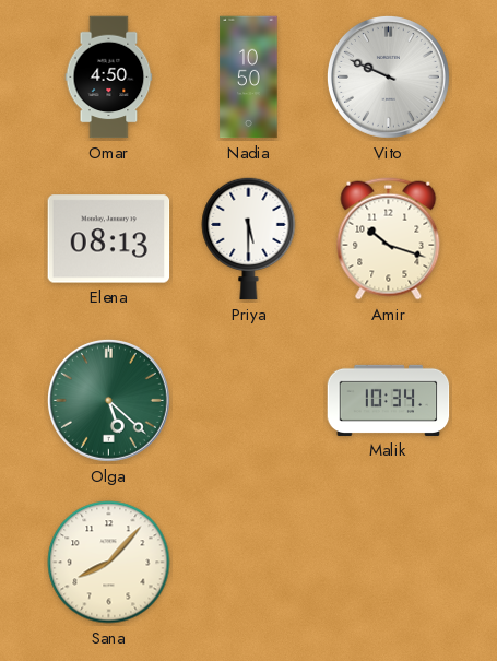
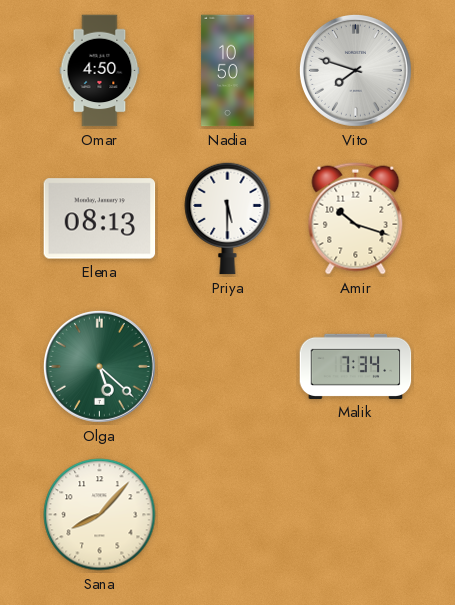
Vito: 9:49 -> 7:48
Malik: 10:34 -> 7:34
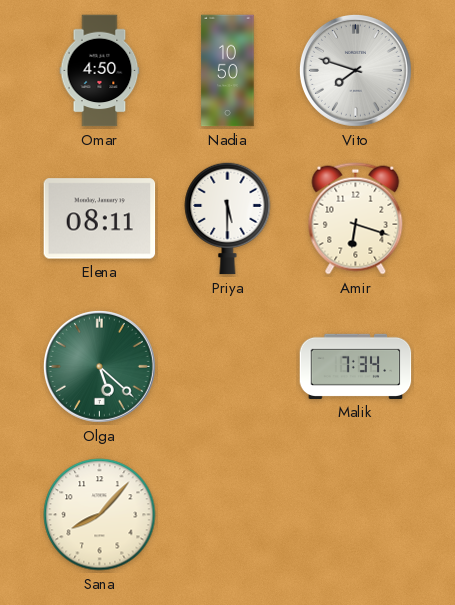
Elena: 08:13 -> 08:11
Amir: 10:18 -> 6:18
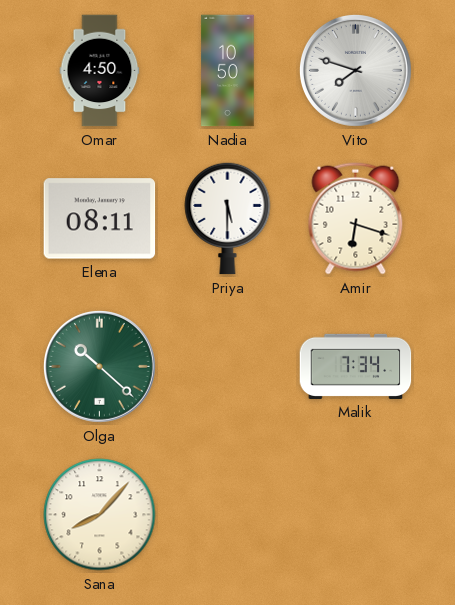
Olga: 5:22 -> 10:22
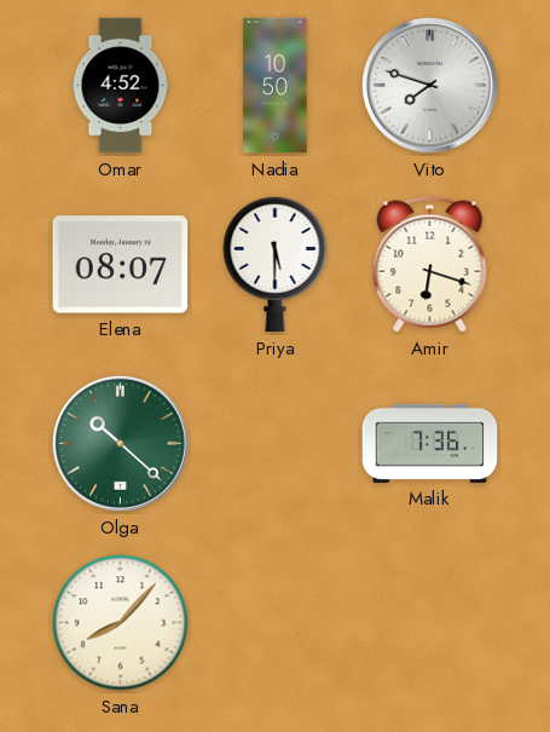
Omar: 4:50 -> 4:52
Elena: 08:11 -> 08:07
Malik: 7:34 -> 7:36
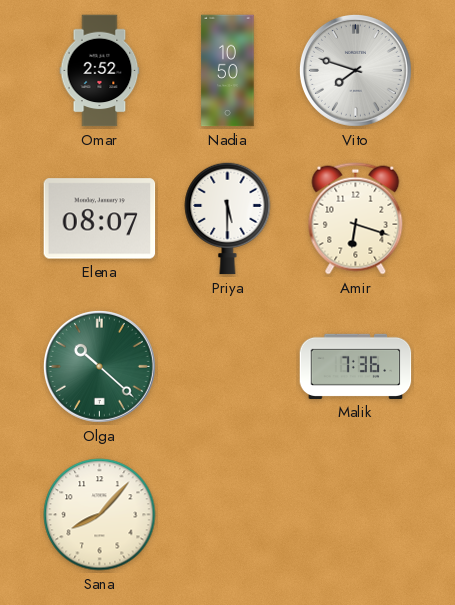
Omar: 4:52 -> 2:52
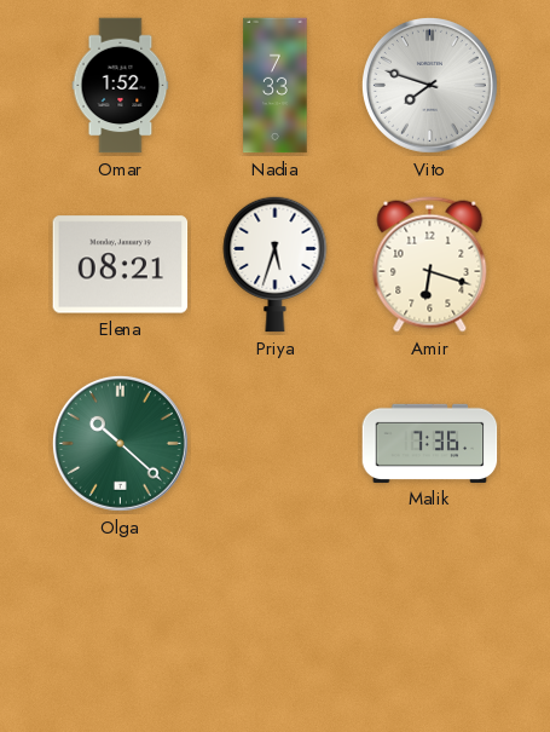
Omar: 2:52 -> 1:52
Nadia: 10:50 -> 7:33
Elena: 08:07 -> 08:21
Priya: 5:30 -> 5:33
Sana: 8:07 -> none
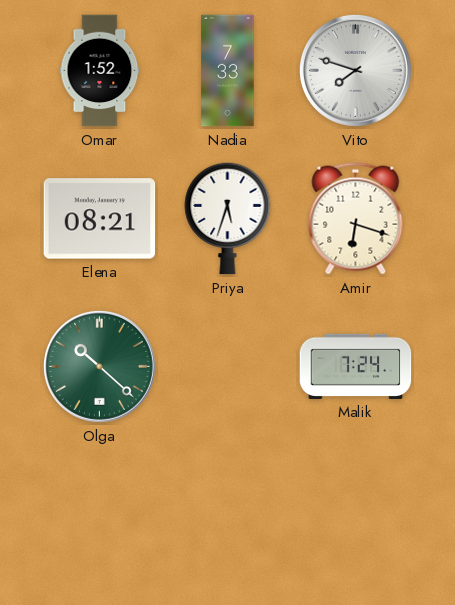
Malik: 7:36 -> 7:24
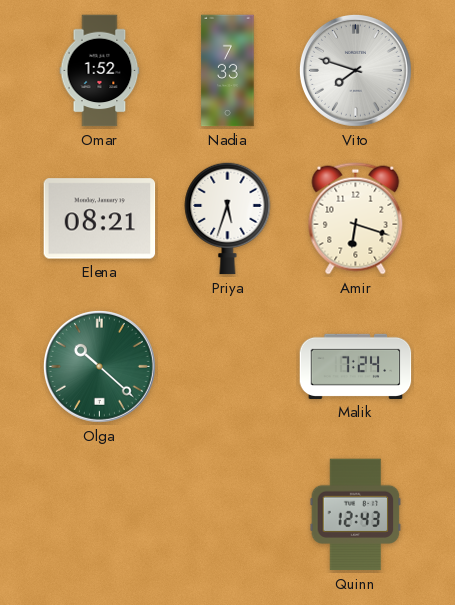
Quinn: none -> 12:43
